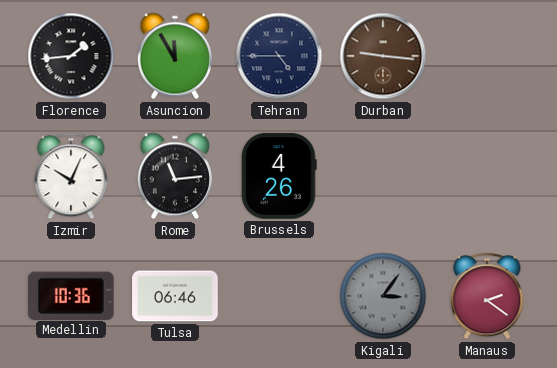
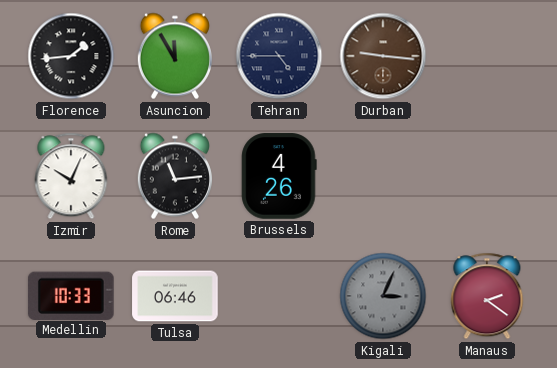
Medellin: 10:36 -> 10:33
Kigali: 3:06 -> 3:04
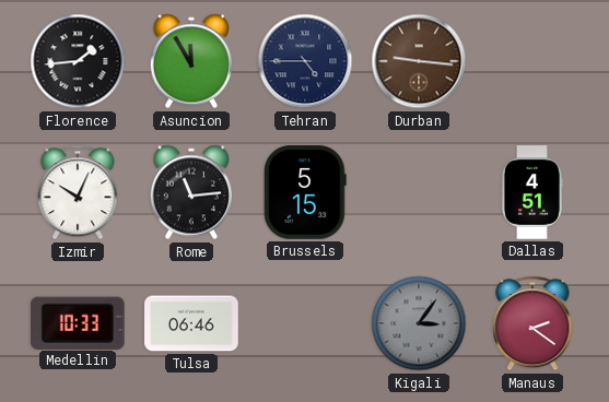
Brussels: 4:26 -> 5:15
Dallas: none -> 4:51
Kigali: 3:04 -> 3:06
